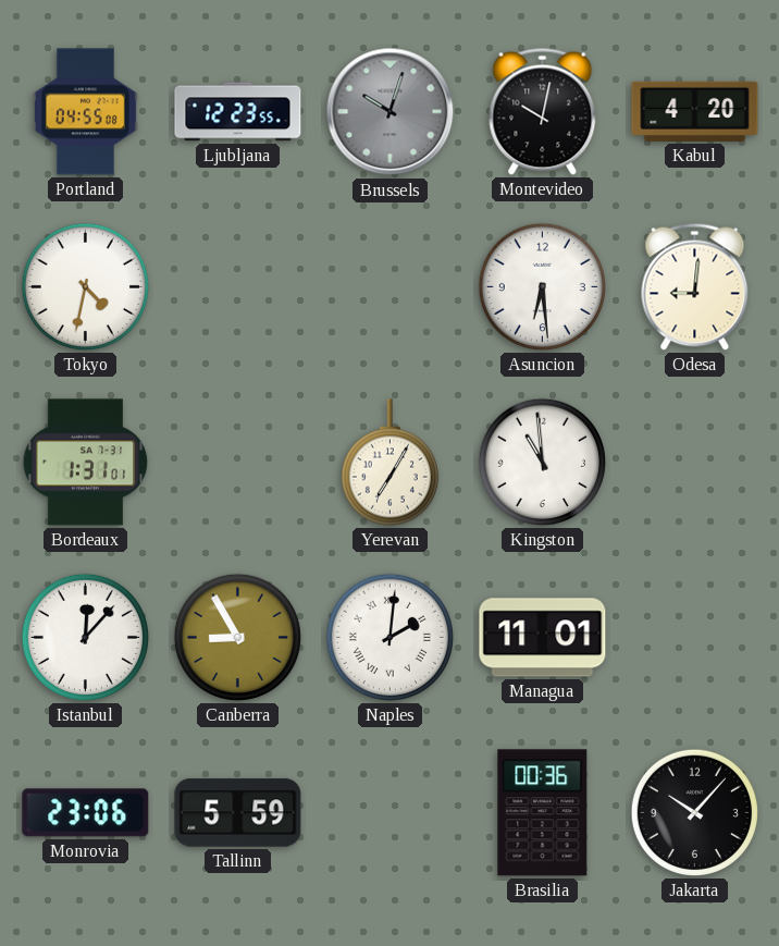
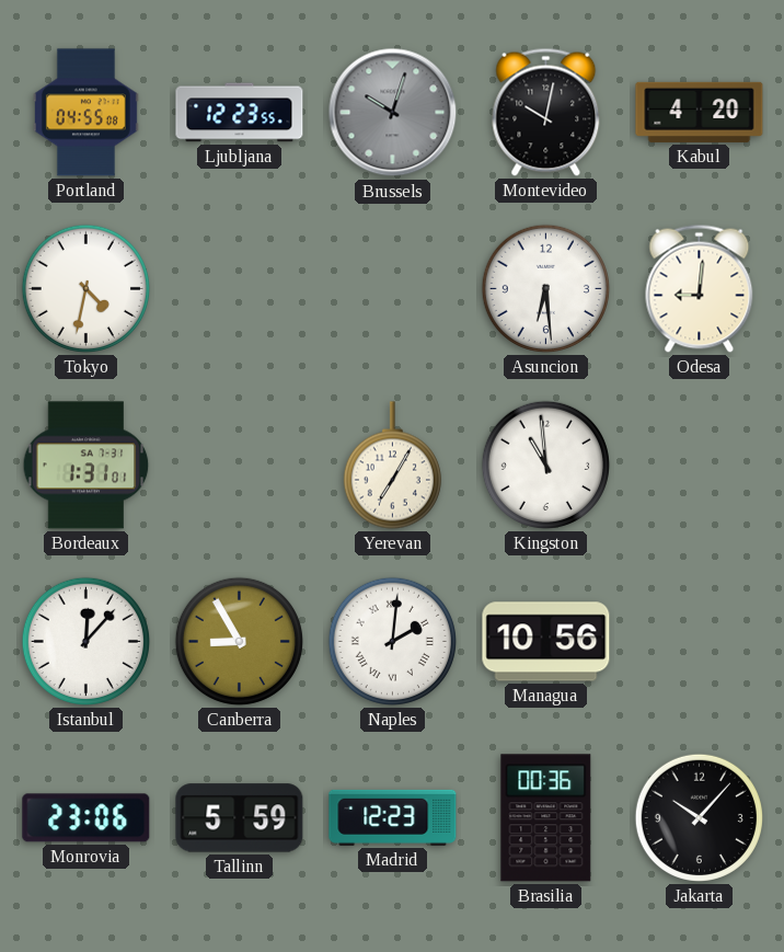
Managua: 11:01 -> 10:56
Madrid: none -> 12:23
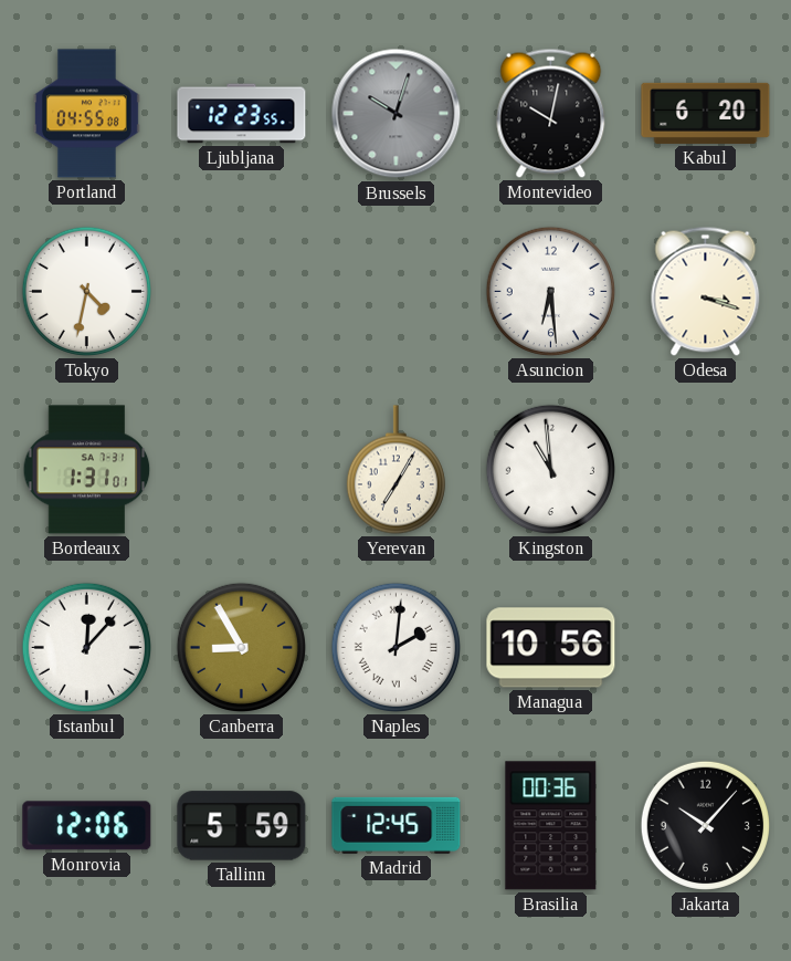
Kabul: 4:20 -> 6:20
Odesa: 9:01 -> 3:18
Monrovia: 23:06 -> 12:06
Madrid: 12:23 -> 12:45
